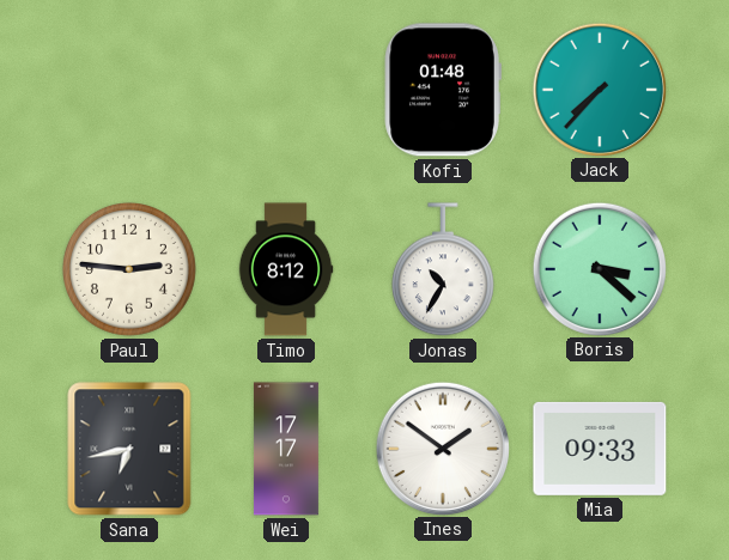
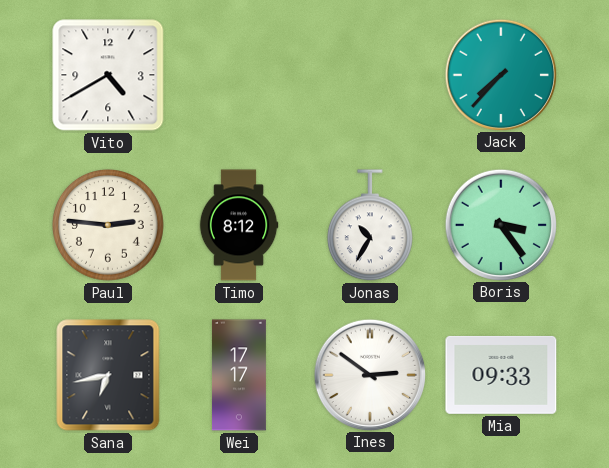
Vito: none -> 4:40
Kofi: 01:48 -> none
Boris: 3:22 -> 3:24
Ines: 1:51 -> 2:51
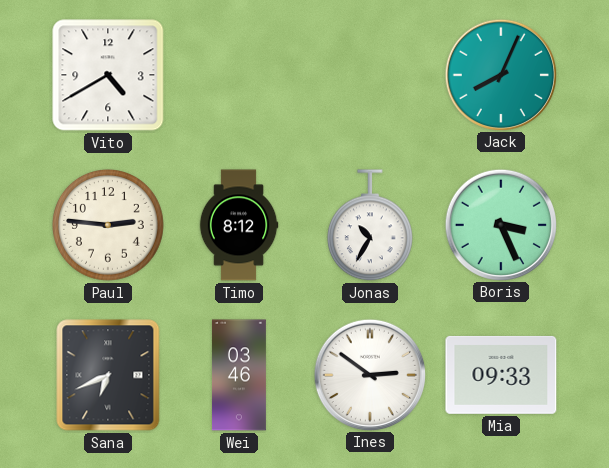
Jack: 7:37 -> 8:04
Boris: 3:24 -> 3:26
Sana: 6:43 -> 6:41
Wei: 17:17 -> 03:46
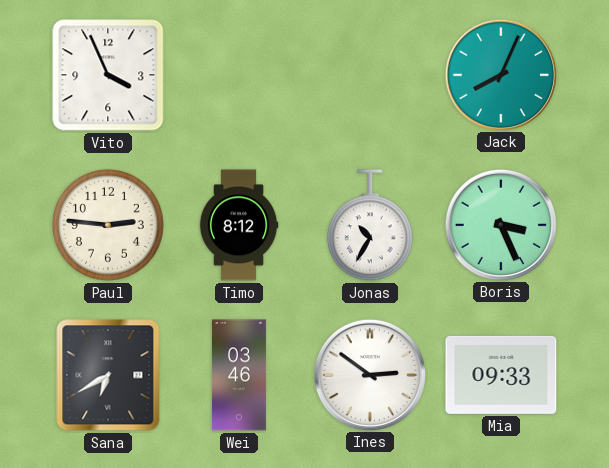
Vito: 4:40 -> 3:56
Sana: 6:41 -> 6:40
